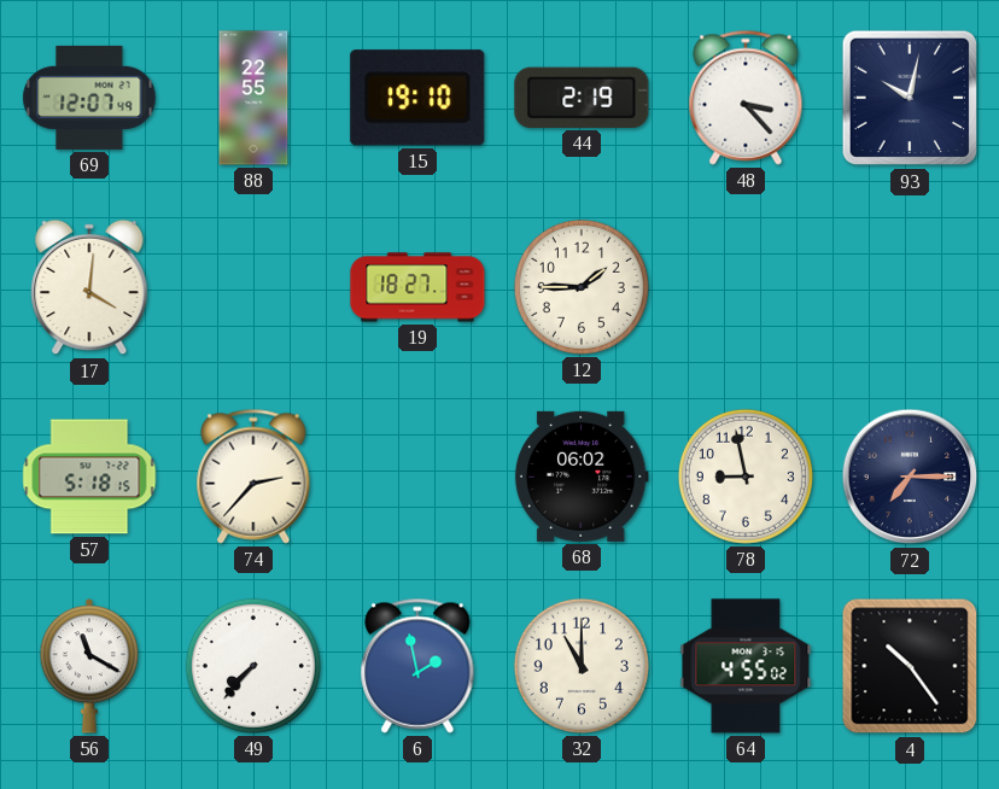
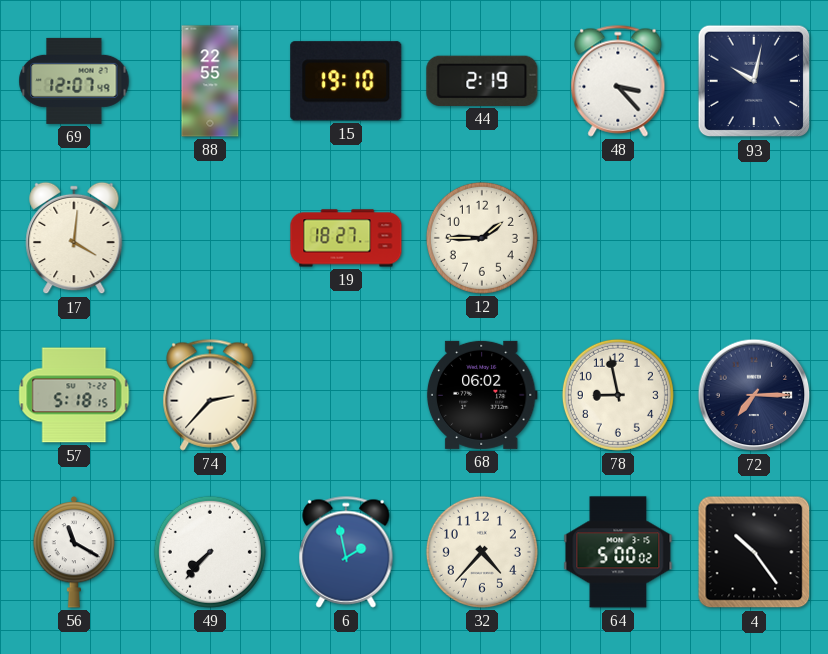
32: 11:00 -> 4:37
64: 4:55 -> 5:00
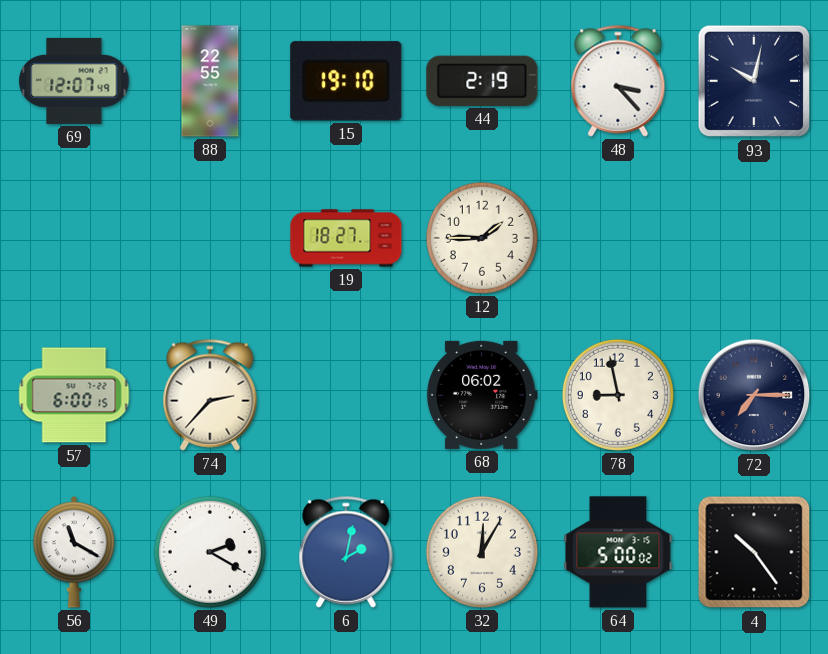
17: 4:01 -> none
57: 5:18 -> 6:00
49: 7:37 -> 2:20
6: 1:58 -> 2:02
32: 4:37 -> 12:05
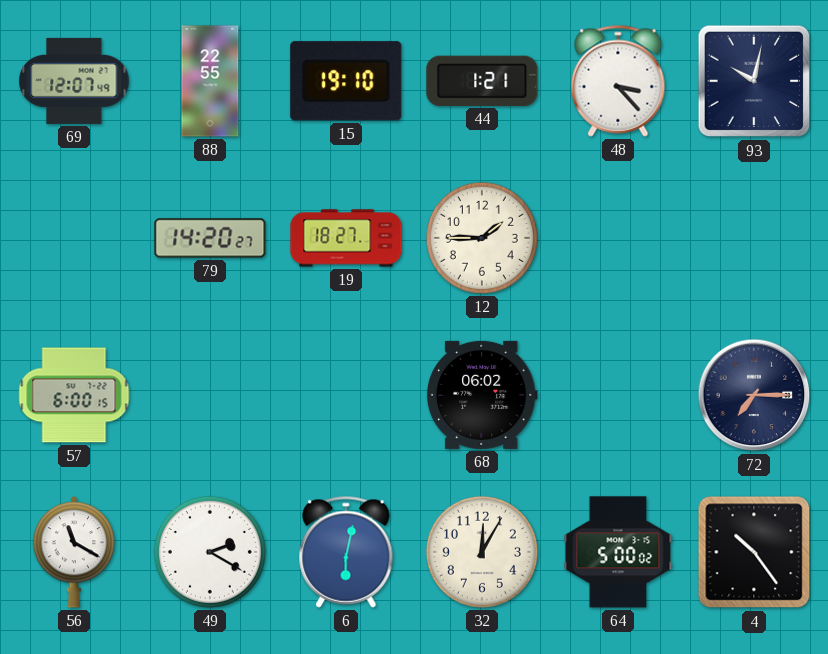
44: 2:19 -> 1:21
79: none -> 14:20
74: 2:37 -> none
78: 8:58 -> none
6: 2:02 -> 6:02
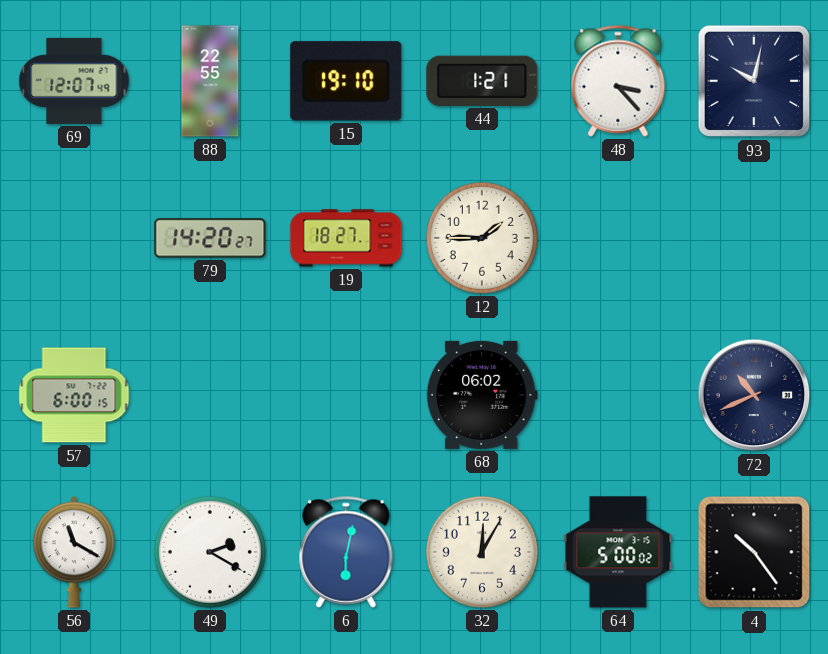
72: 7:15 -> 10:41
